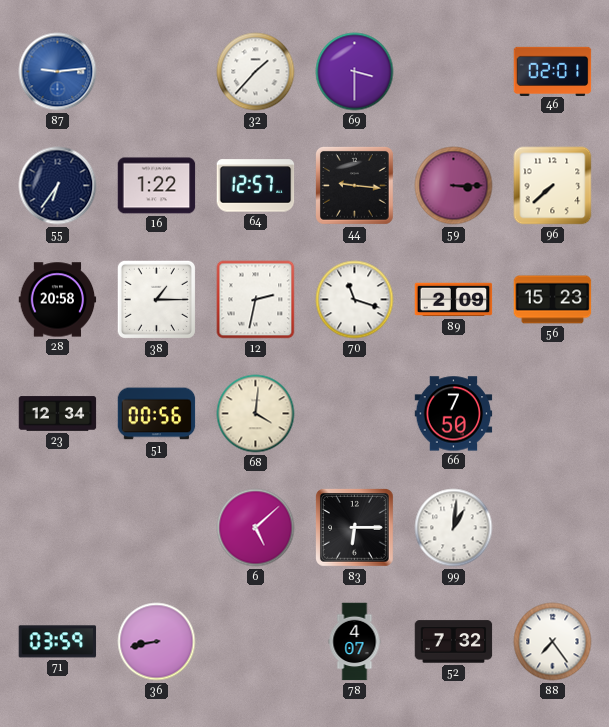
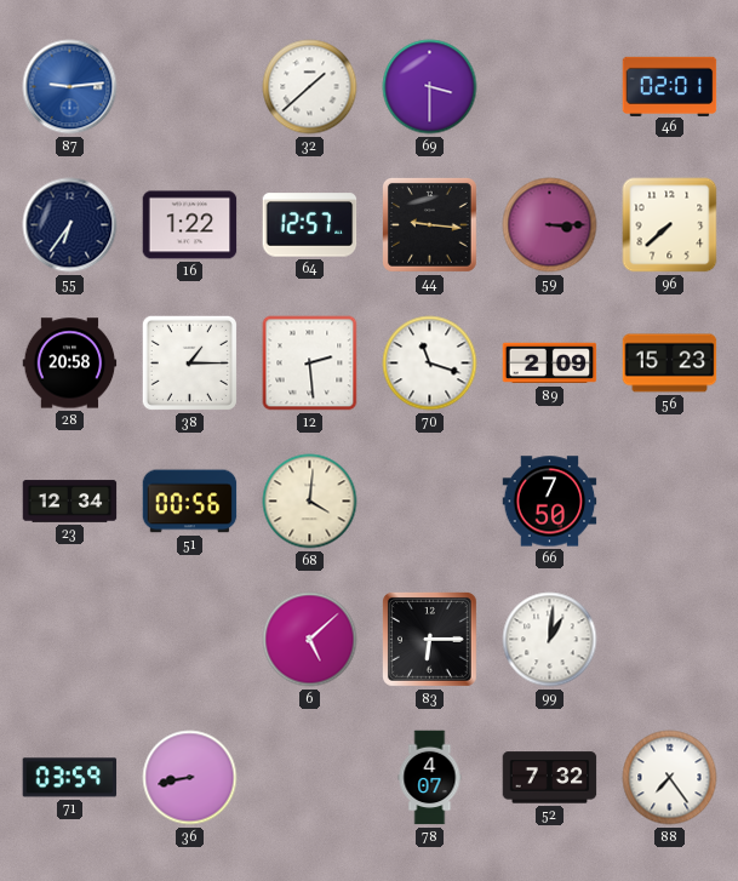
32: 1:37 -> 1:38
12: 2:32 -> 2:29
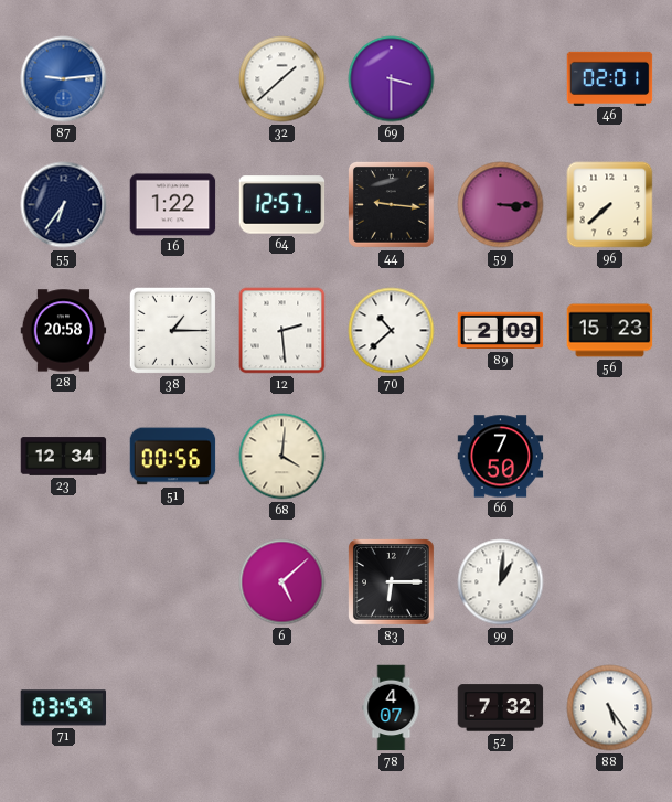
70: 11:18 -> 10:38
36: 8:43 -> none
88: 7:24 -> 5:24
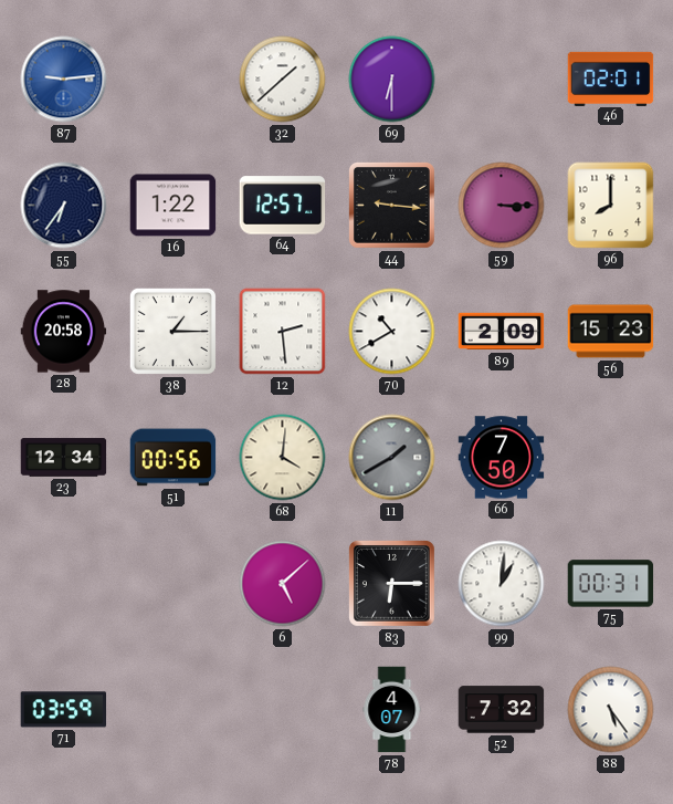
69: 3:30 -> 6:30
96: 7:38 -> 8:00
70: 10:38 -> 10:40
11: none -> 1:40
75: none -> 00:31
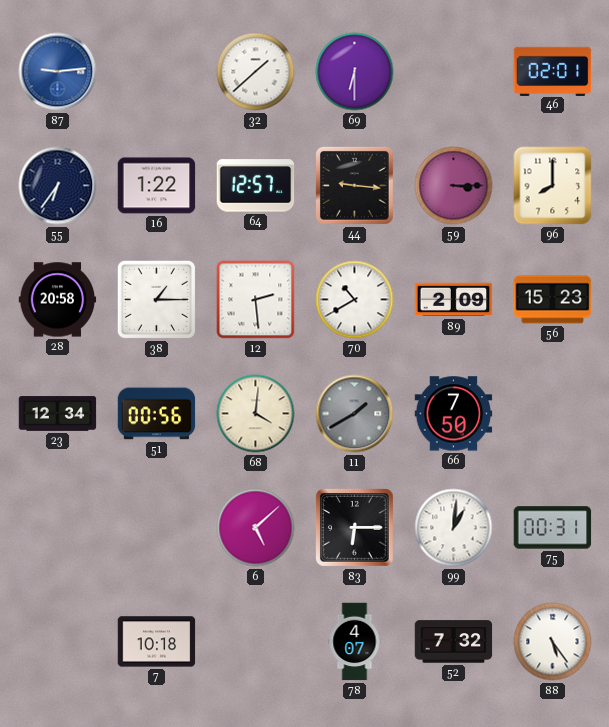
71: 03:59 -> none
7: none -> 10:18
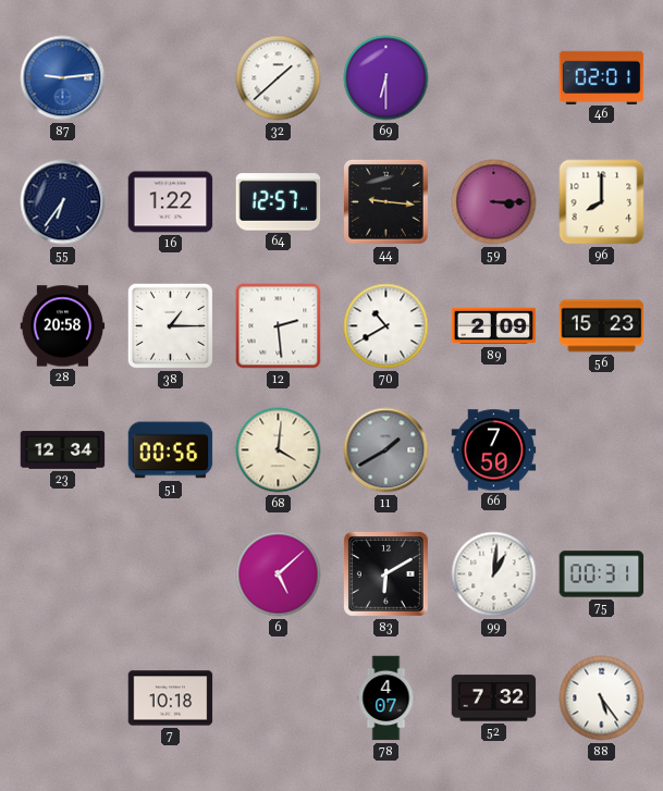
83: 6:15 -> 6:10
